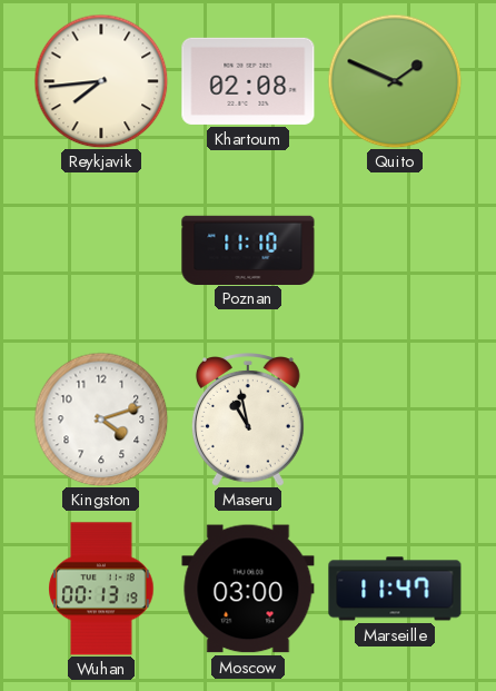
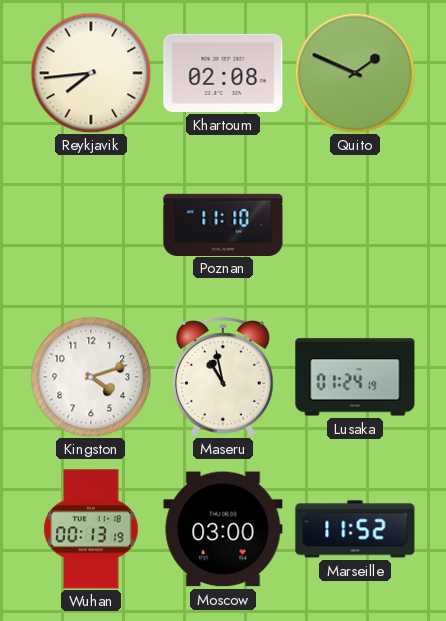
Lusaka: none -> 01:24
Marseille: 11:47 -> 11:52
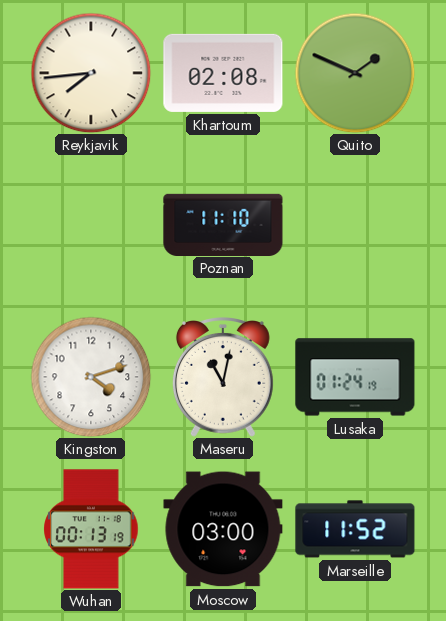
Maseru: 10:58 -> 11:02
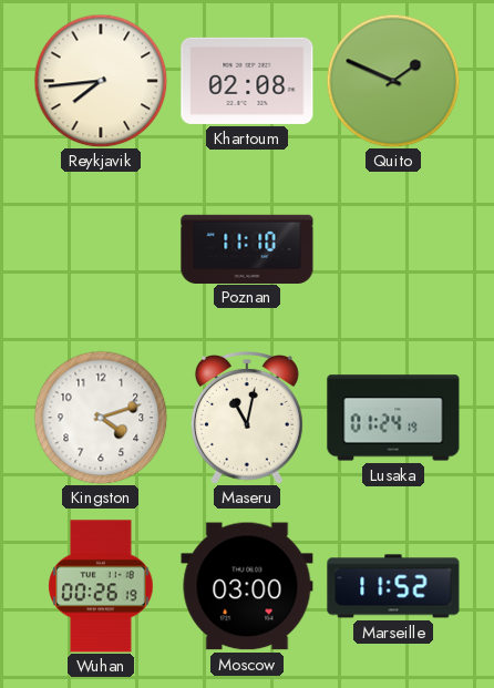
Wuhan: 00:13 -> 00:26
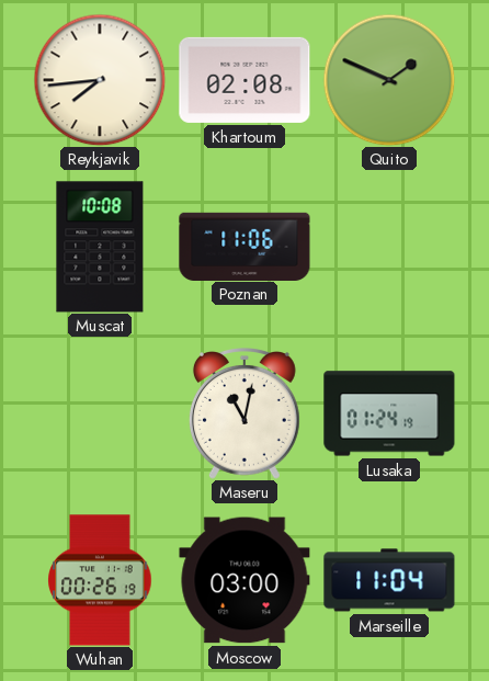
Muscat: none -> 10:08
Poznan: 11:10 -> 11:06
Kingston: 4:12 -> none
Marseille: 11:52 -> 11:04
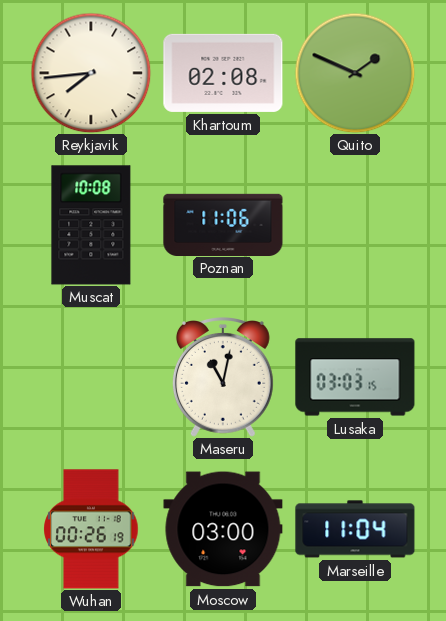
Lusaka: 01:24 -> 03:03
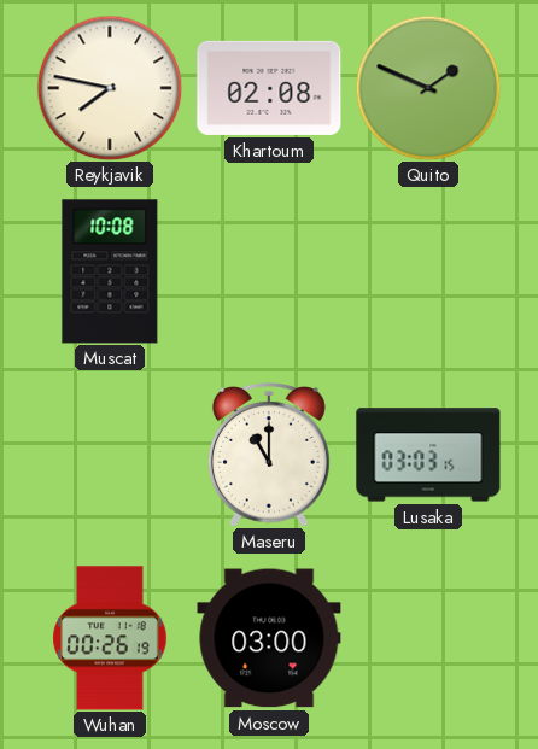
Reykjavik: 7:44 -> 7:47
Poznan: 11:06 -> none
Maseru: 11:02 -> 11:00
Marseille: 11:04 -> none
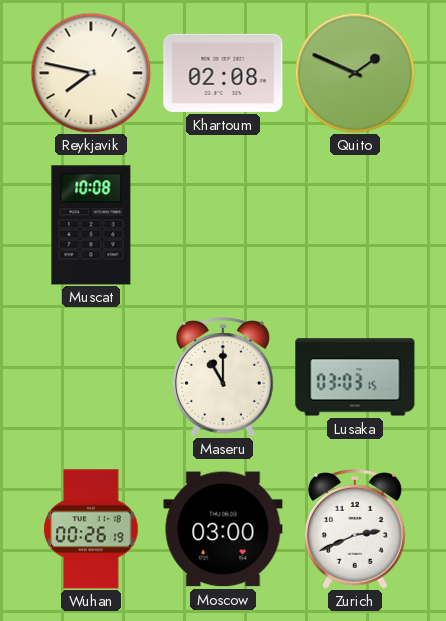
Zurich: none -> 2:41
